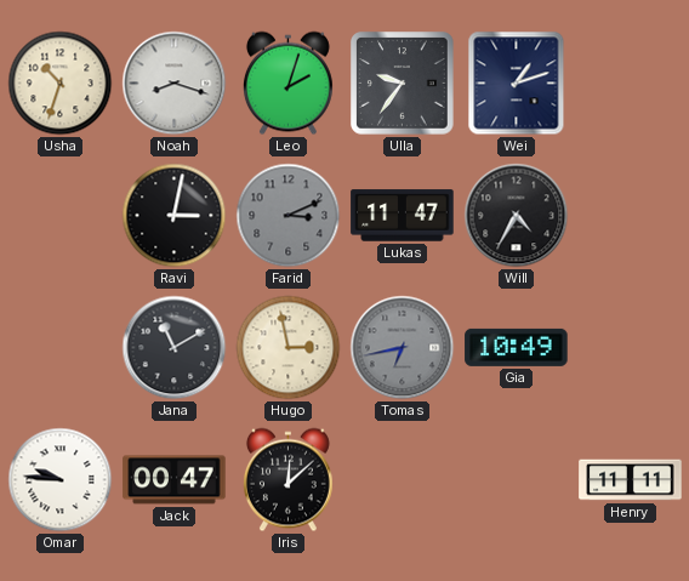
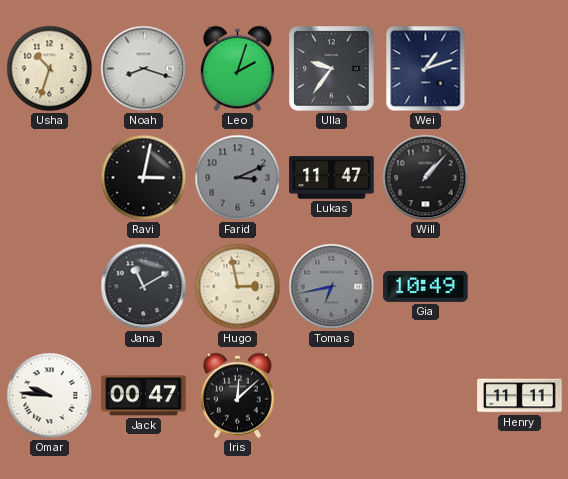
Will: 4:35 -> 1:07
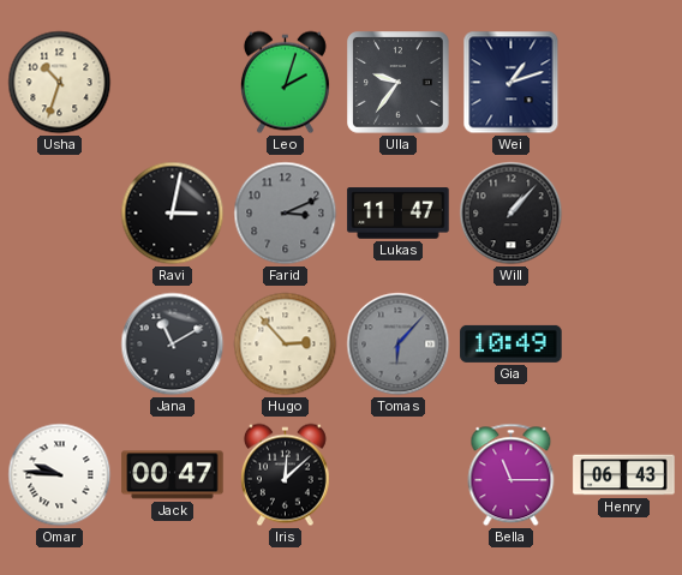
Noah: 8:18 -> none
Hugo: 2:58 -> 2:53
Tomas: 6:43 -> 6:07
Bella: none -> 11:15
Henry: 11:11 -> 06:43
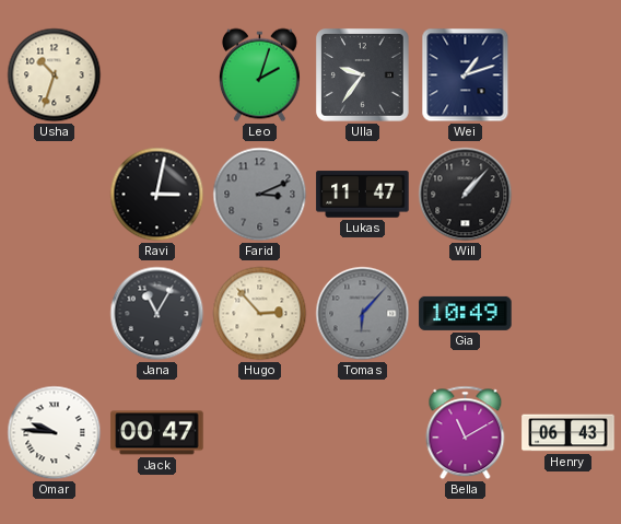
Jana: 11:10 -> 11:05
Iris: 12:08 -> none
Bella: 11:15 -> 11:10
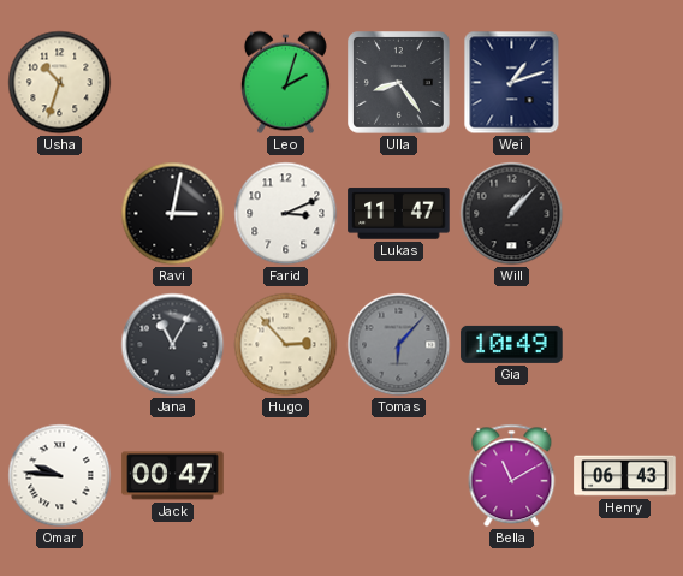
Ulla: 9:36 -> 8:24
Farid dial: grey -> white
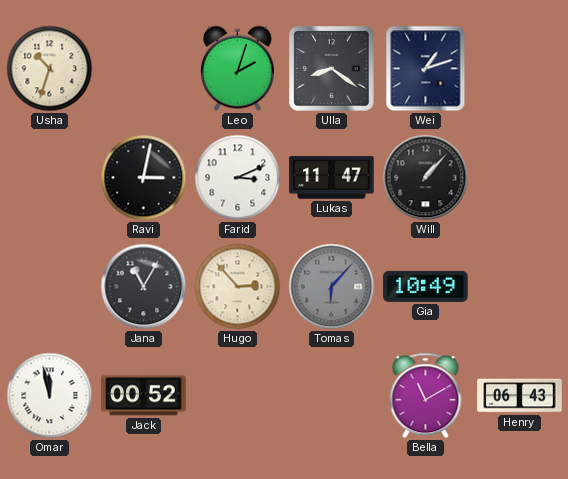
Ulla: 8:24 -> 8:21
Omar: 9:46 -> 11:58
Jack: 00:47 -> 00:52
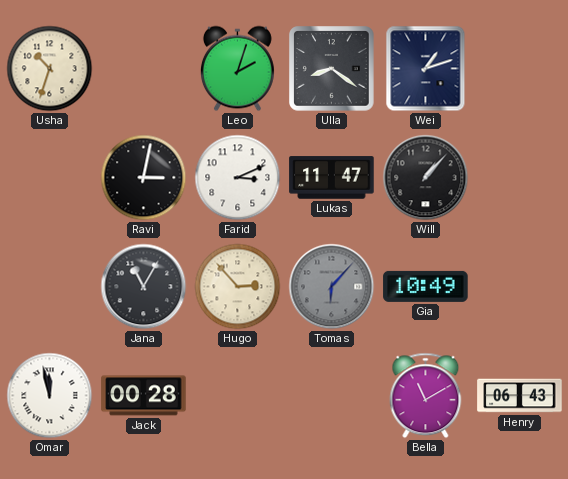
Jack: 00:52 -> 00:28
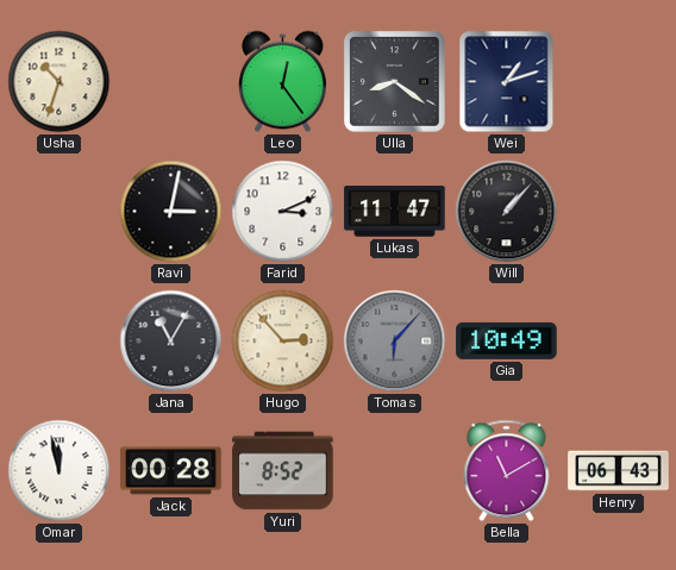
Leo: 2:03 -> 12:24
Yuri: none -> 8:52
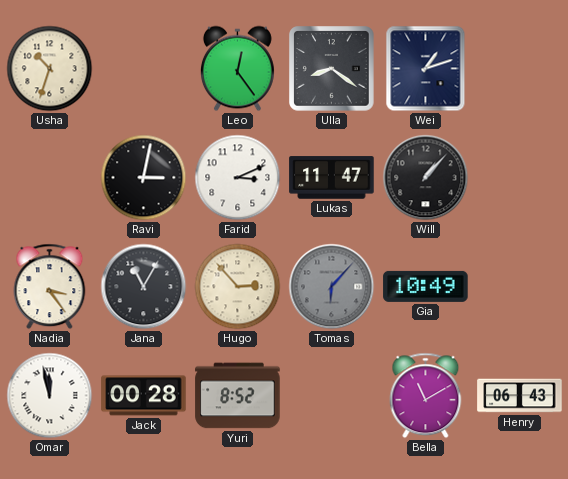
Nadia: none -> 3:24
